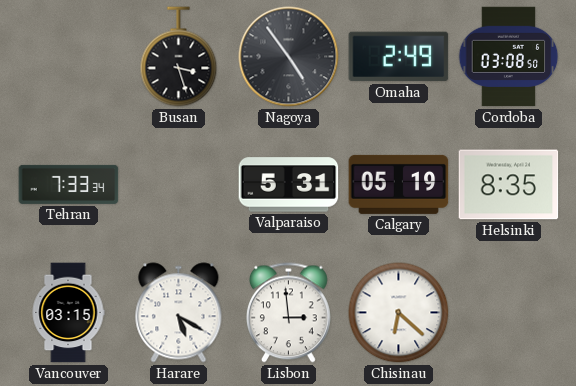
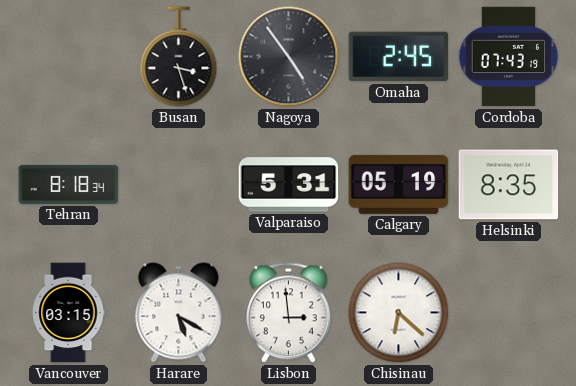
Omaha: 2:49 -> 2:45
Cordoba: 03:08 -> 07:43
Tehran: 7:33 -> 8:18
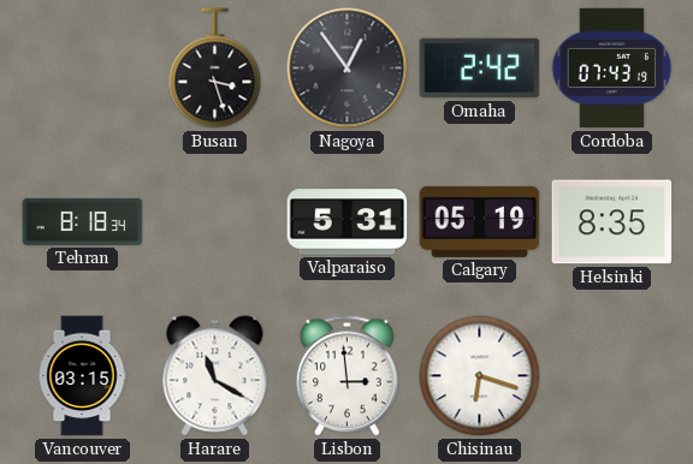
Nagoya: 4:54 -> 12:54
Omaha: 2:45 -> 2:42
Harare: 5:20 -> 11:20
Chisinau: 6:22 -> 6:18
